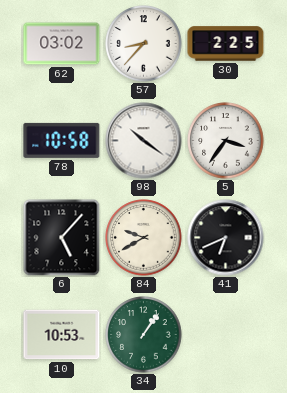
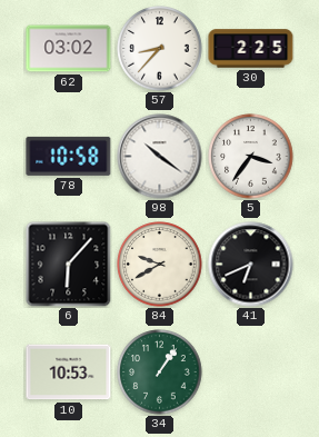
6: 5:07 -> 6:07
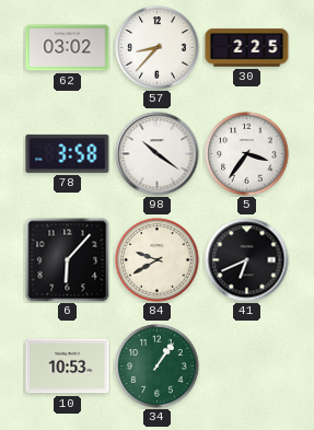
78: 10:58 -> 3:58
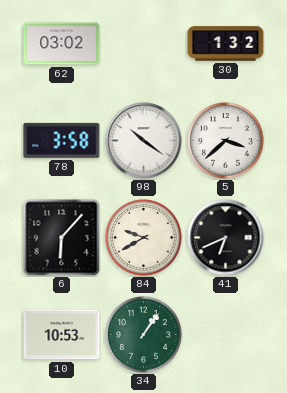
57: 8:37 -> none
30: 2:25 -> 1:32
5: 3:36 -> 3:38
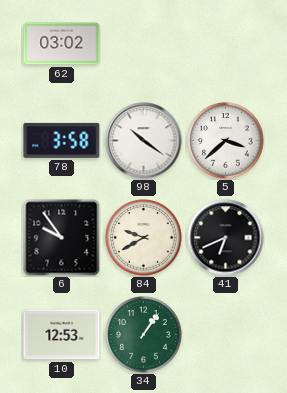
30: 1:32 -> none
6: 6:07 -> 9:54
10: 10:53 -> 12:53
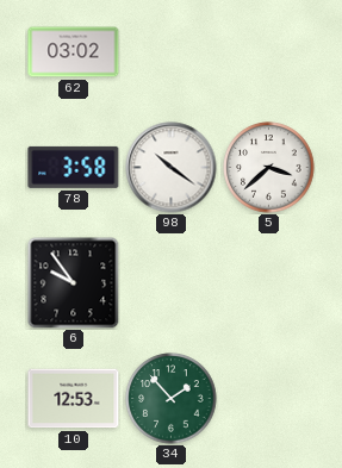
84: 9:40 -> none
41: 6:41 -> none
34: 1:06 -> 1:53
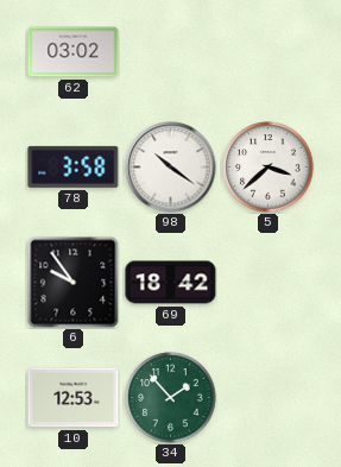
69: none -> 18:42
